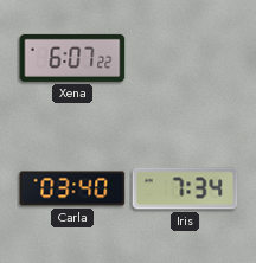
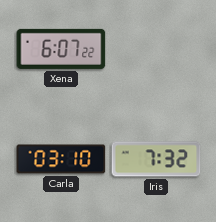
Carla: 03:40 -> 03:10
Iris: 7:34 -> 7:32
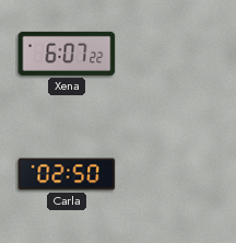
Carla: 03:10 -> 02:50
Iris: 7:32 -> none
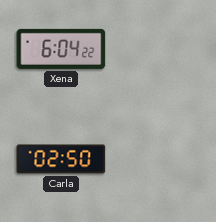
Xena: 6:07 -> 6:04
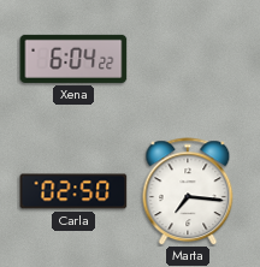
Marta: none -> 7:16
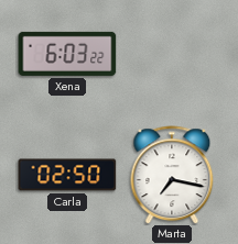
Xena: 6:04 -> 6:03
Marta: 7:16 -> 7:17
